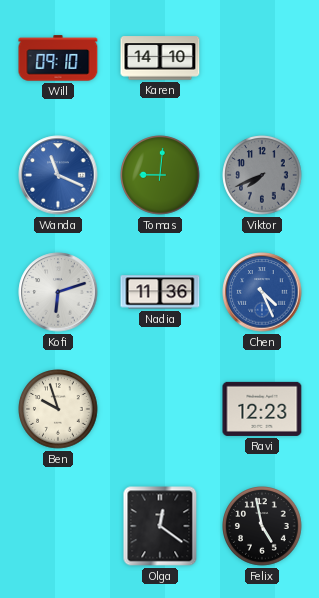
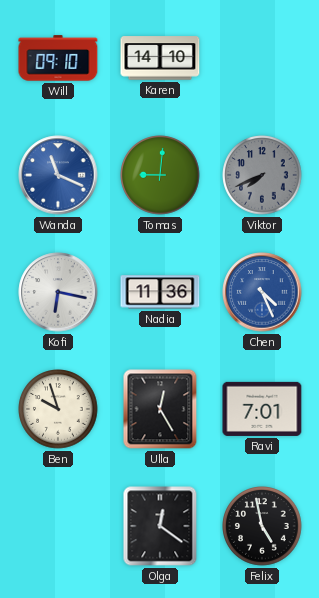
Kofi: 6:12 -> 6:17
Ulla: none -> 12:25
Ravi: 12:23 -> 7:01
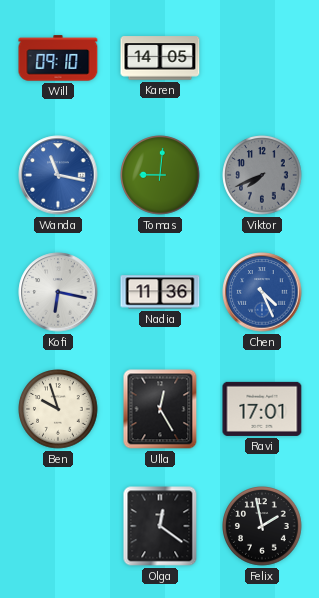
Karen: 14:10 -> 14:05
Wanda: 11:19 -> 11:17
Ravi: 7:01 -> 17:01
Felix: 4:58 -> 1:58
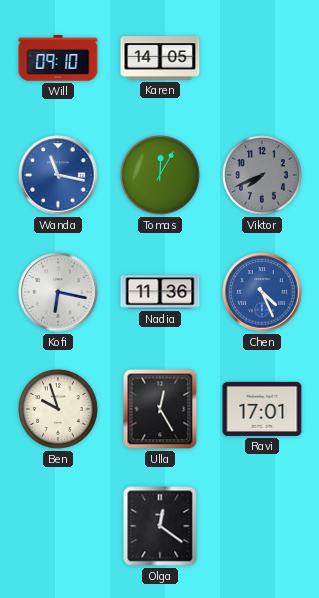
Tomas: 9:01 -> 12:05
Felix: 1:58 -> none
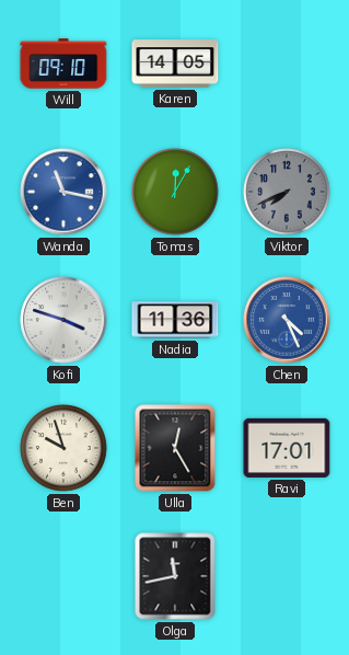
Kofi: 6:17 -> 3:48
Olga: 12:21 -> 11:43
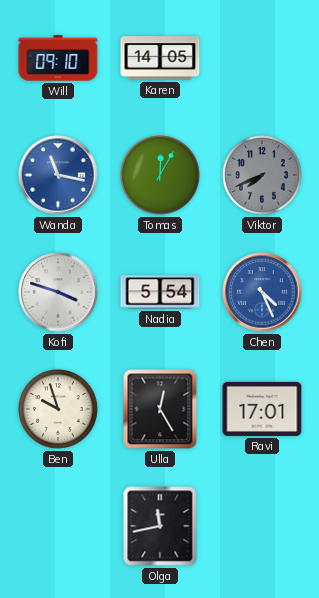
Nadia: 11:36 -> 5:54
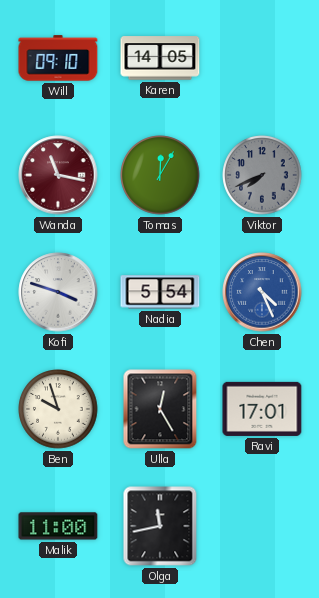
Wanda dial: blue -> burgundy
Malik: none -> 11:00
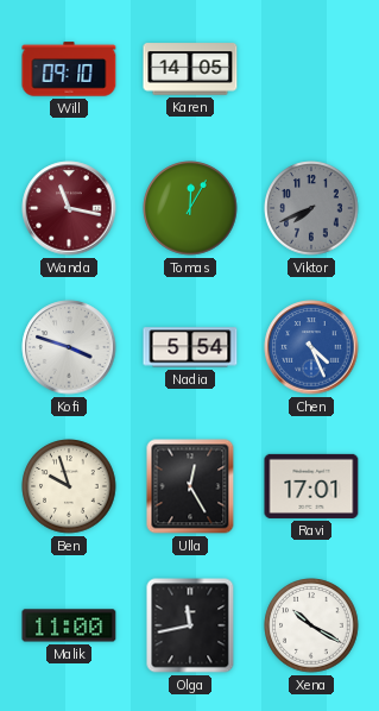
Xena: none -> 10:20
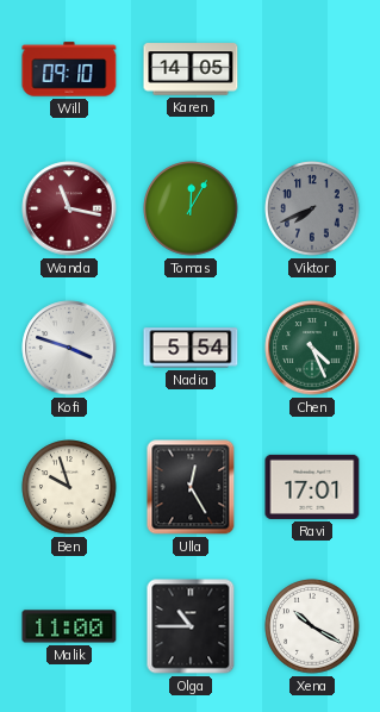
Chen dial: blue -> green
Olga: 11:43 -> 10:45
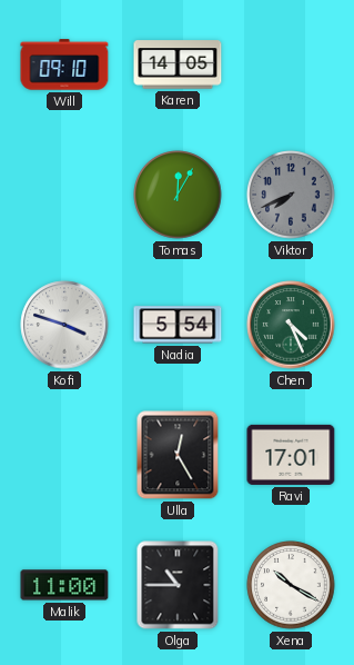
Wanda: 11:17 -> none
Ben: 9:57 -> none
